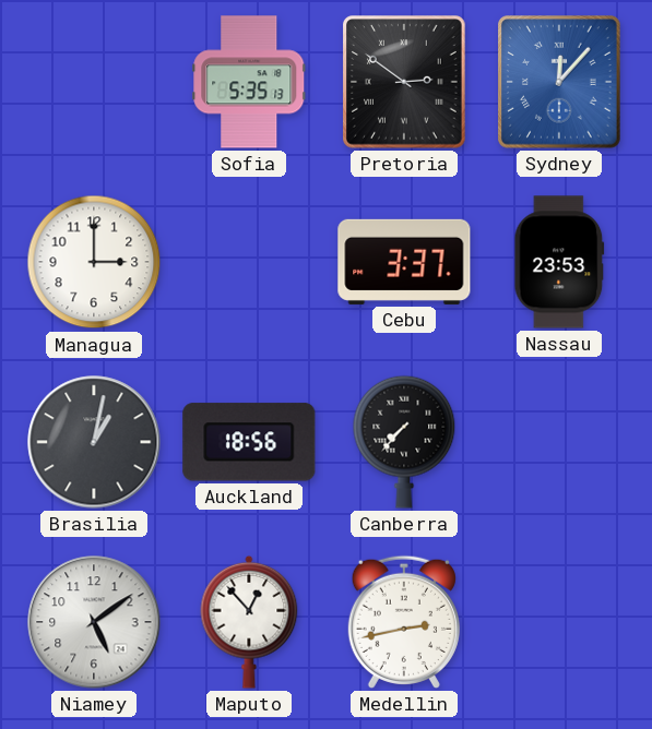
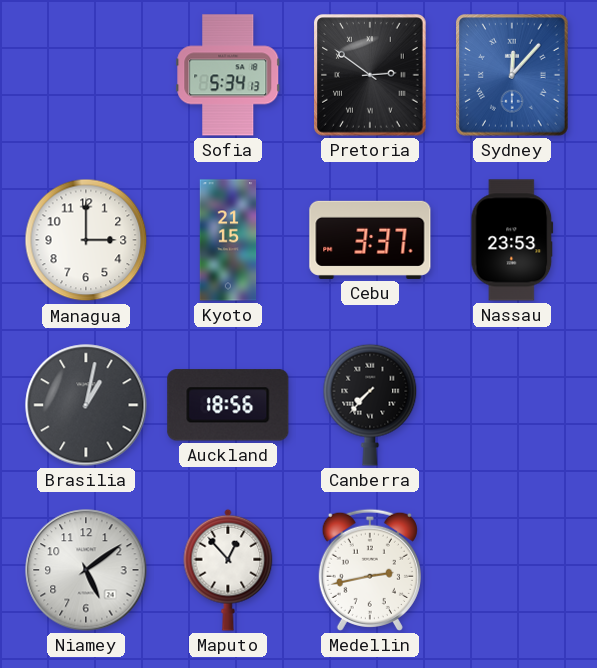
Sofia: 5:35 -> 5:34
Kyoto: none -> 21:15
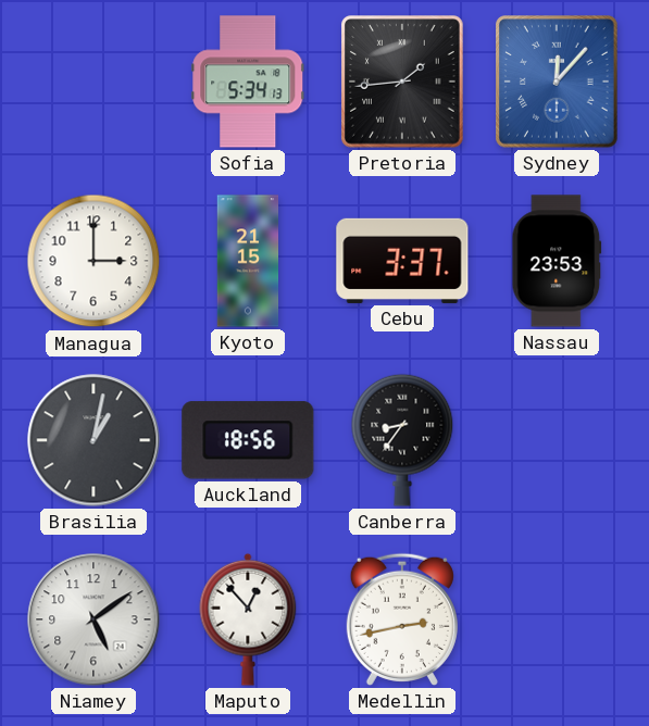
Pretoria: 2:51 -> 1:44
Canberra: 7:37 -> 8:36
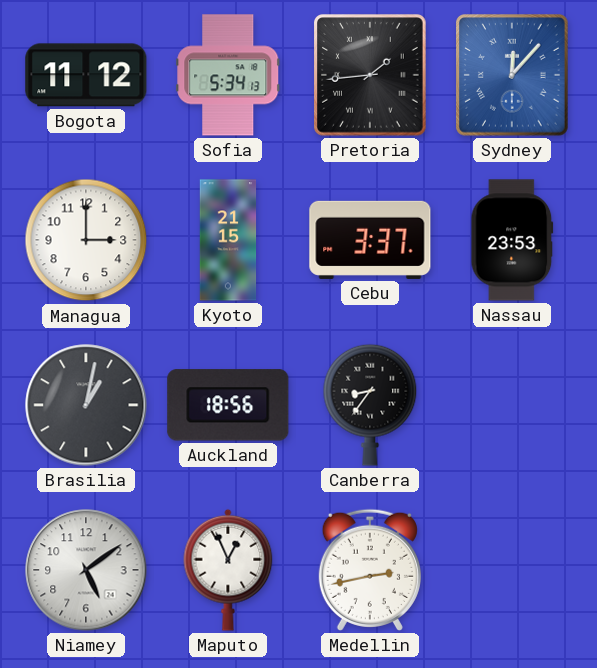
Bogota: none -> 11:12
Maputo: 12:53 -> 12:56
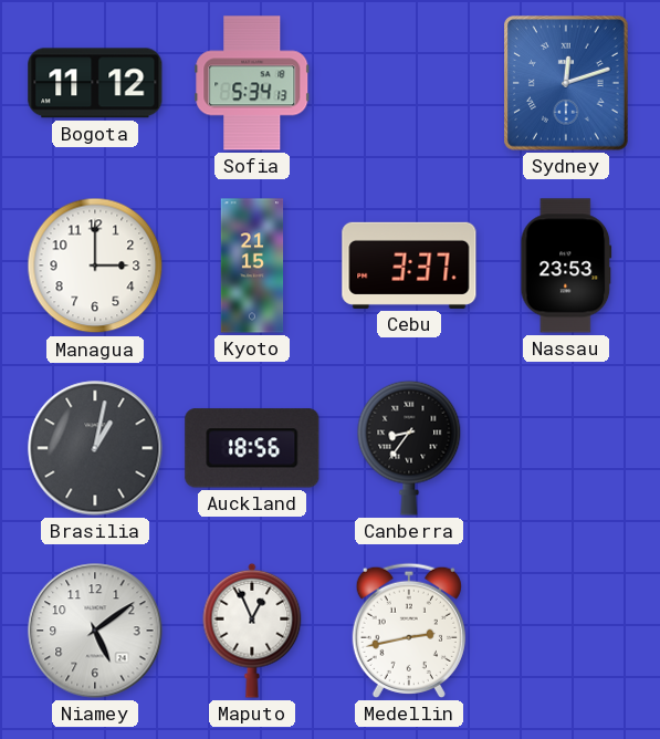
Pretoria: 1:44 -> none
Sydney: 12:07 -> 12:12
